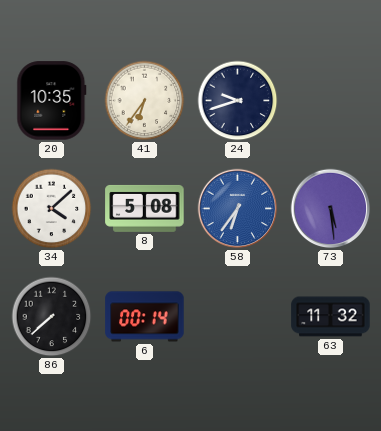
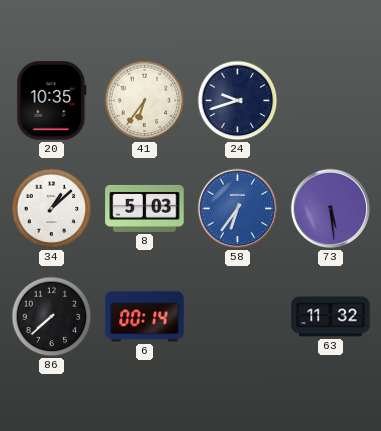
34: 4:08 -> 1:08
8: 5:08 -> 5:03
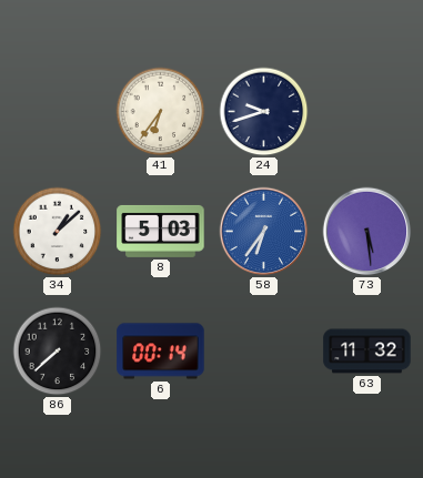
20: 10:35 -> none
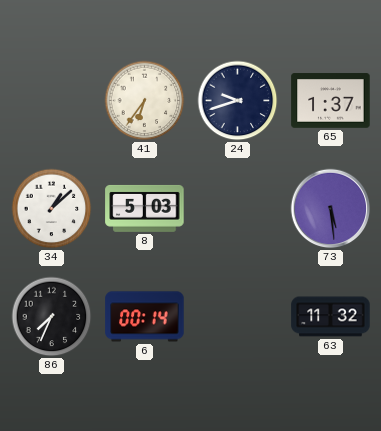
65: none -> 1:37
58: 6:36 -> none
86: 7:38 -> 7:34
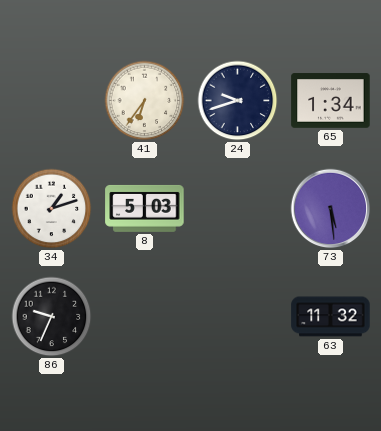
65: 1:37 -> 1:34
34: 1:08 -> 1:12
86: 7:34 -> 9:34
6: 00:14 -> none
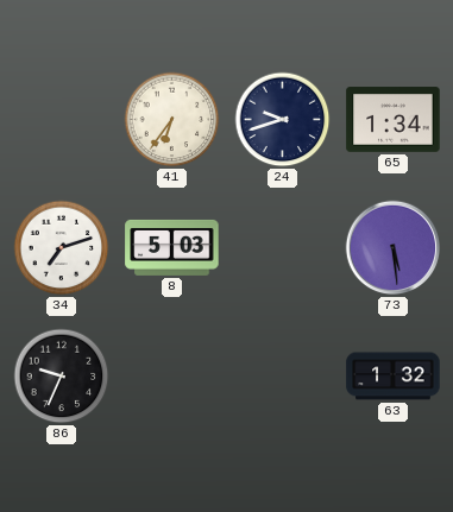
34: 1:12 -> 7:12
63: 11:32 -> 1:32
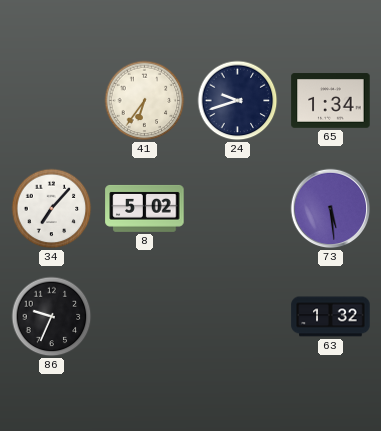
34: 7:12 -> 7:07
8: 5:03 -> 5:02
